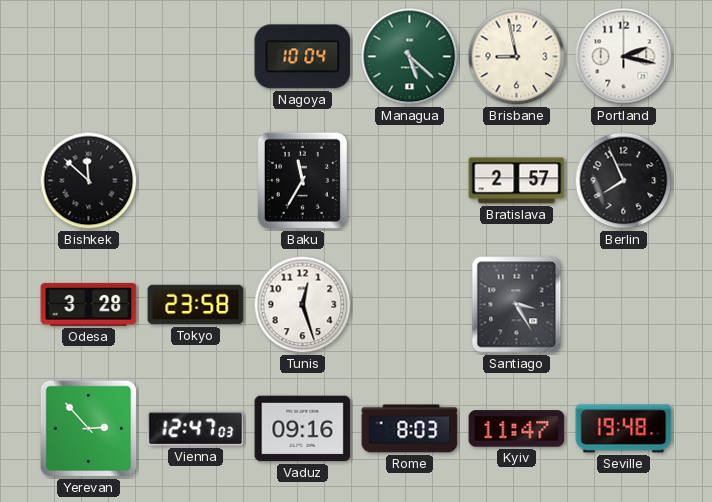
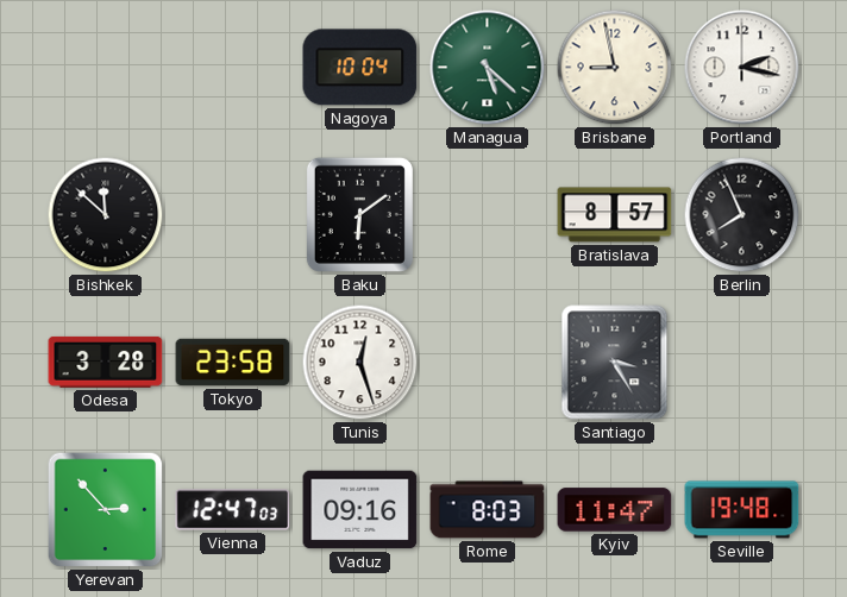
Baku: 11:35 -> 6:09
Bratislava: 2:57 -> 8:57
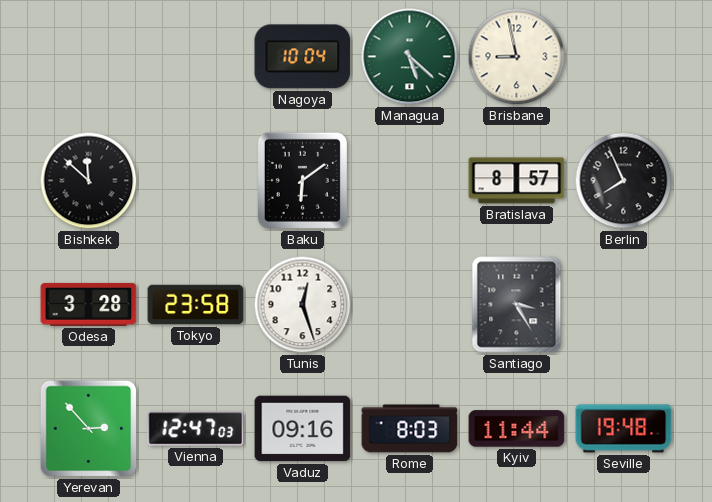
Portland: 2:17 -> none
Kyiv: 11:47 -> 11:44
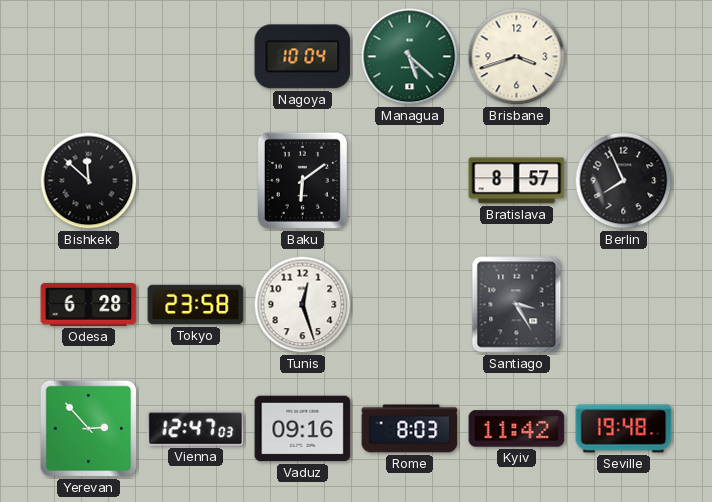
Brisbane: 8:58 -> 3:42
Odesa: 3:28 -> 6:28
Kyiv: 11:44 -> 11:42
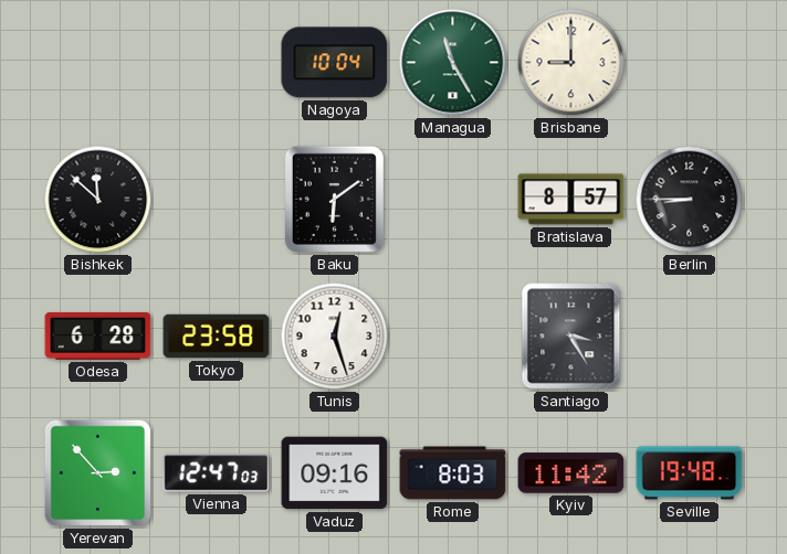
Managua: 5:22 -> 11:25
Brisbane: 3:42 -> 9:00
Berlin: 7:56 -> 8:45
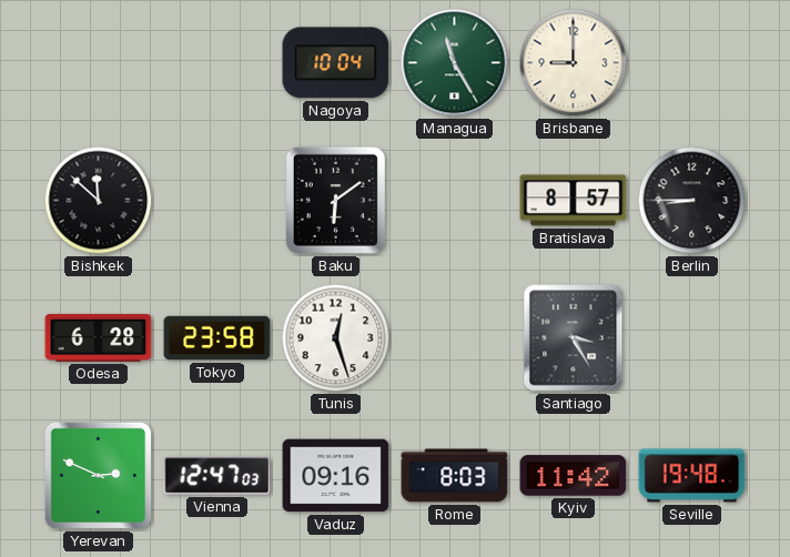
Yerevan: 2:53 -> 2:49
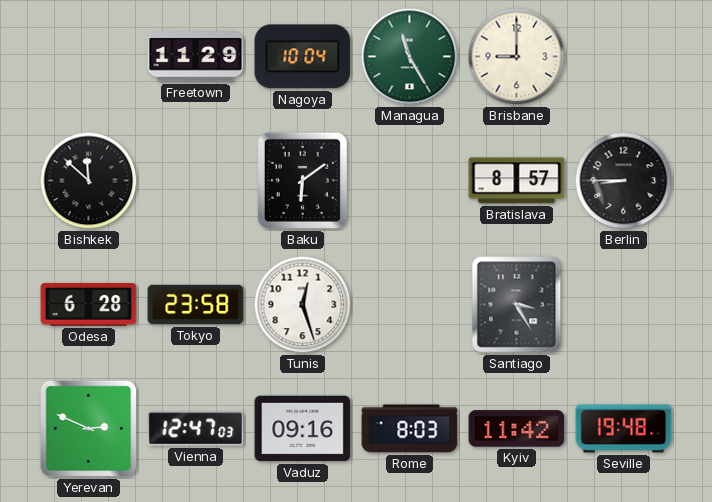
Freetown: none -> 11:29
